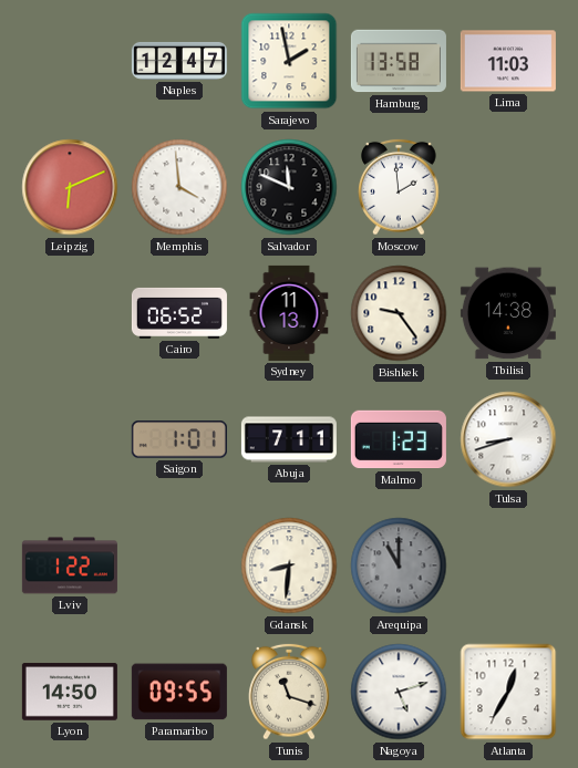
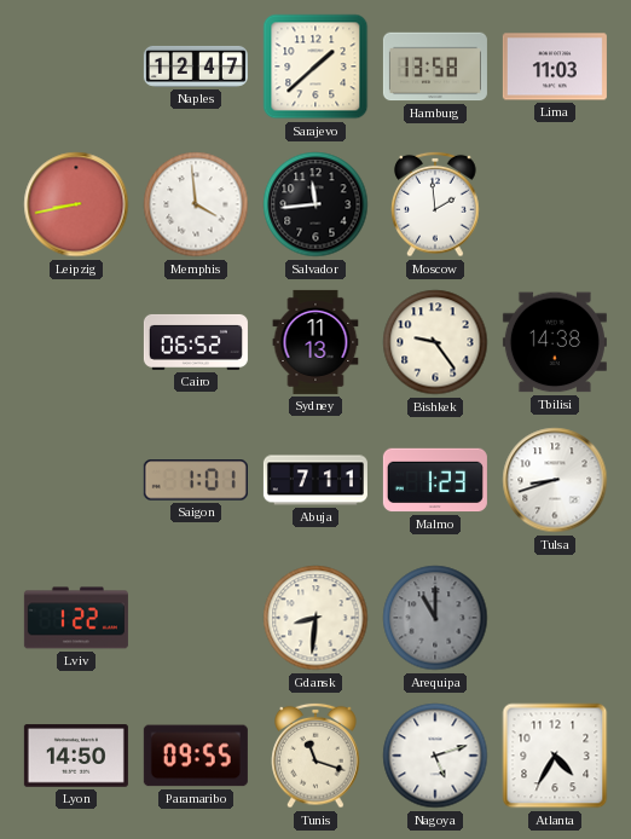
Sarajevo: 1:58 -> 1:38
Leipzig: 6:11 -> 8:43
Salvador: 11:49 -> 11:44
Atlanta: 12:35 -> 4:35
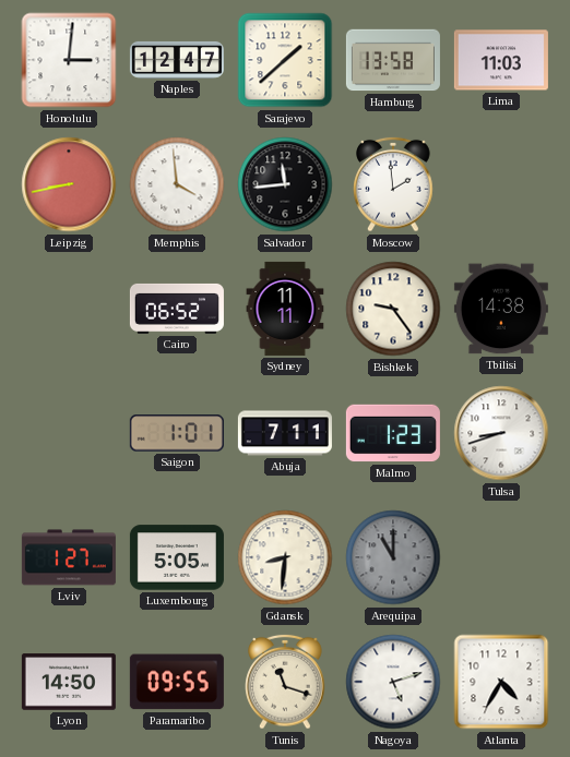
Honolulu: none -> 3:01
Sydney: 11:13 -> 11:11
Lviv: 1:22 -> 1:27
Luxembourg: none -> 5:05
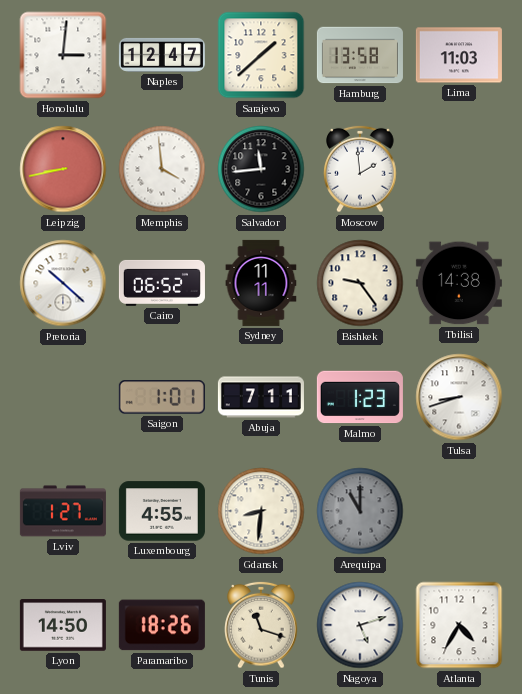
Pretoria: none -> 10:22
Luxembourg: 5:05 -> 4:55
Paramaribo: 09:55 -> 18:26
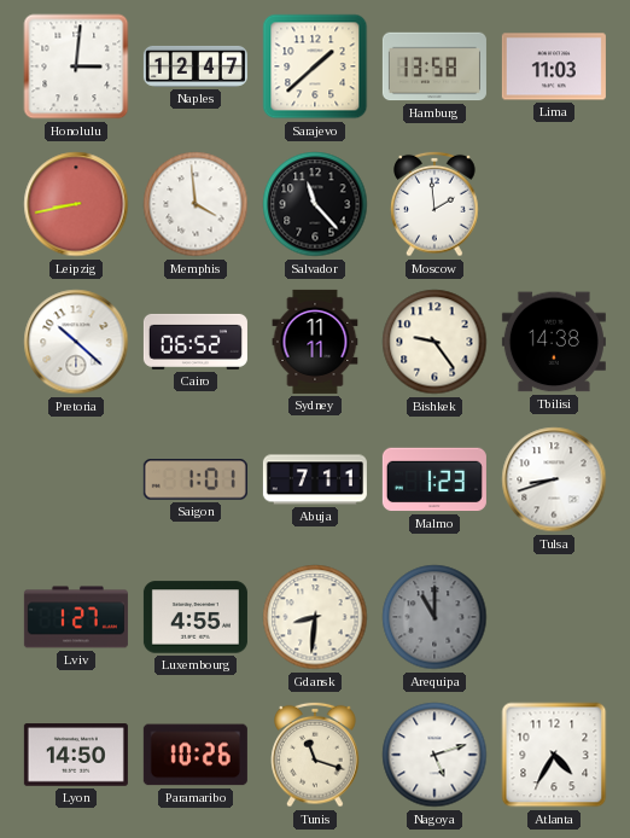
Salvador: 11:44 -> 11:23
Paramaribo: 18:26 -> 10:26
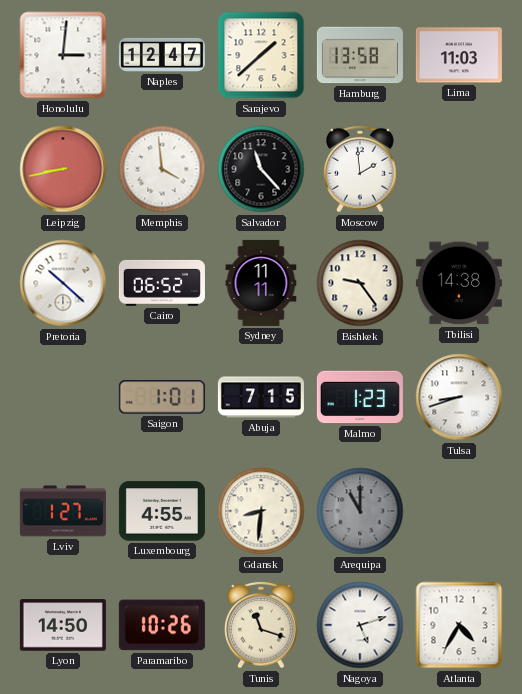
Abuja: 7:11 -> 7:15
